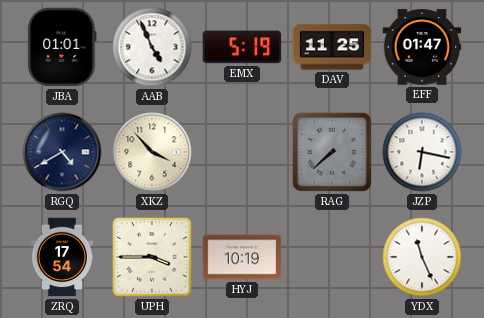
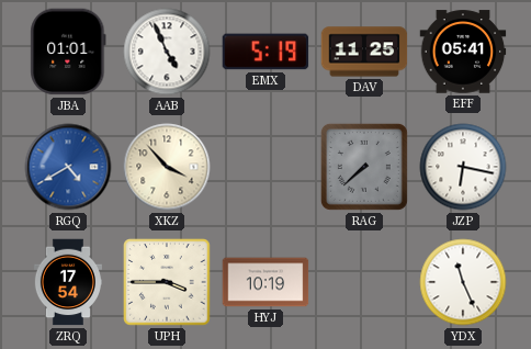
EFF: 01:47 -> 05:41
RGQ dial: navy -> blue
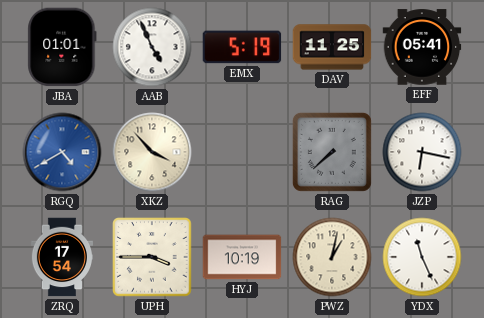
PWZ: none -> 1:02
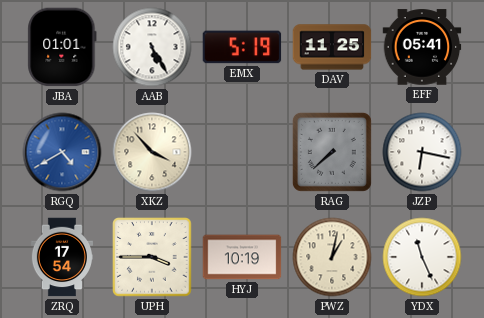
AAB: 4:56 -> 5:25
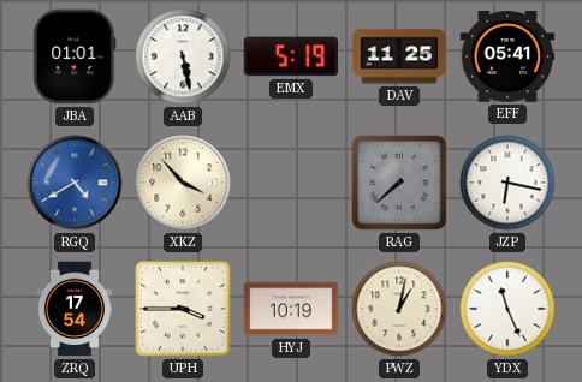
AAB: 5:25 -> 5:28
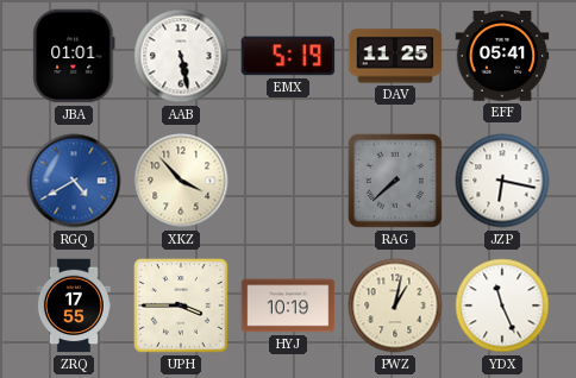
ZRQ: 17:54 -> 17:55
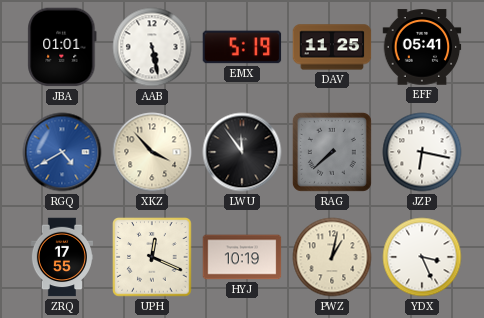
LWU: none -> 11:54
UPH: 3:45 -> 12:19
YDX: 11:26 -> 3:26
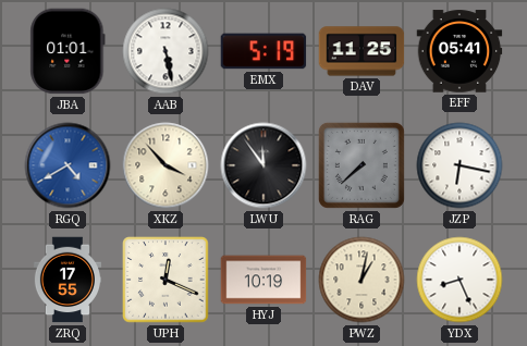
YDX: 3:26 -> 8:26
